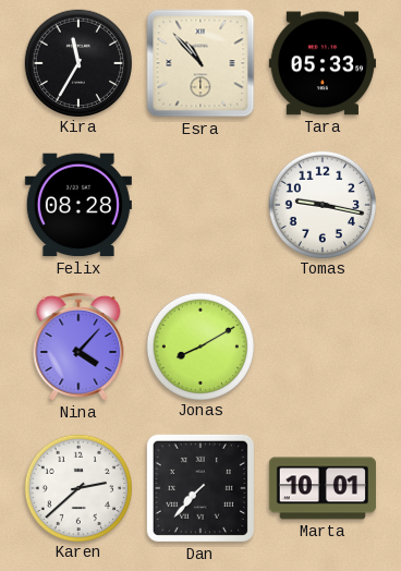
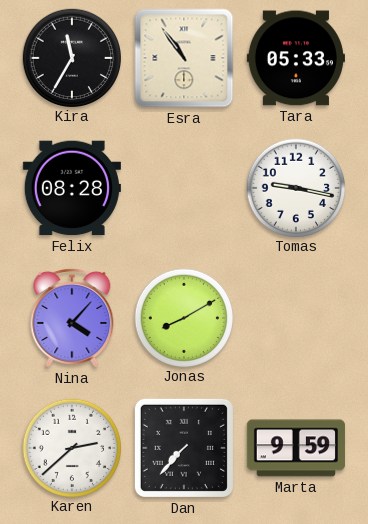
Esra: 10:53 -> 10:54
Marta: 10:01 -> 9:59
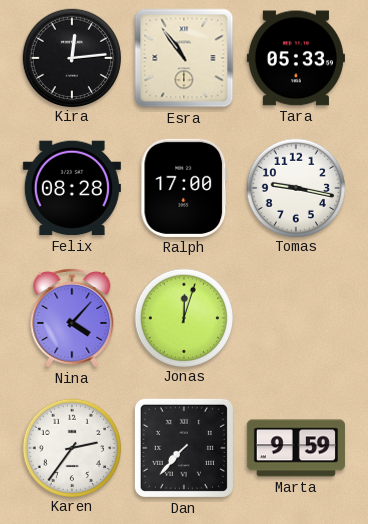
Kira: 11:35 -> 12:14
Ralph: none -> 17:00
Jonas: 8:10 -> 12:03
Karen: 2:38 -> 2:36
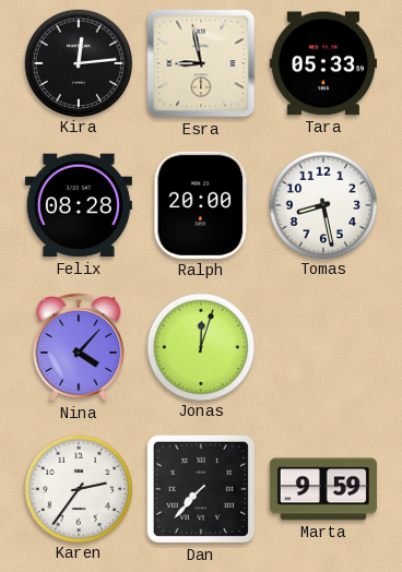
Esra: 10:54 -> 8:58
Ralph: 17:00 -> 20:00
Tomas: 9:17 -> 8:28
